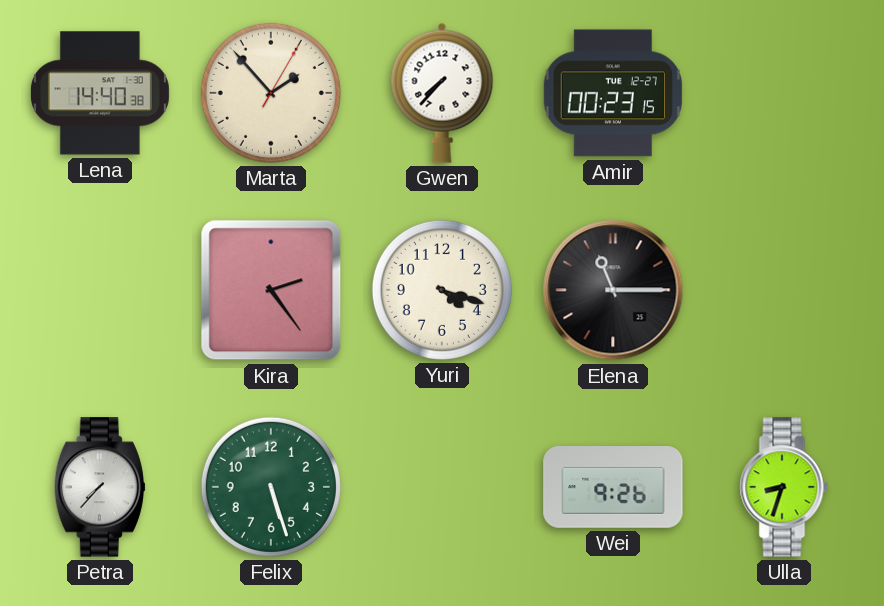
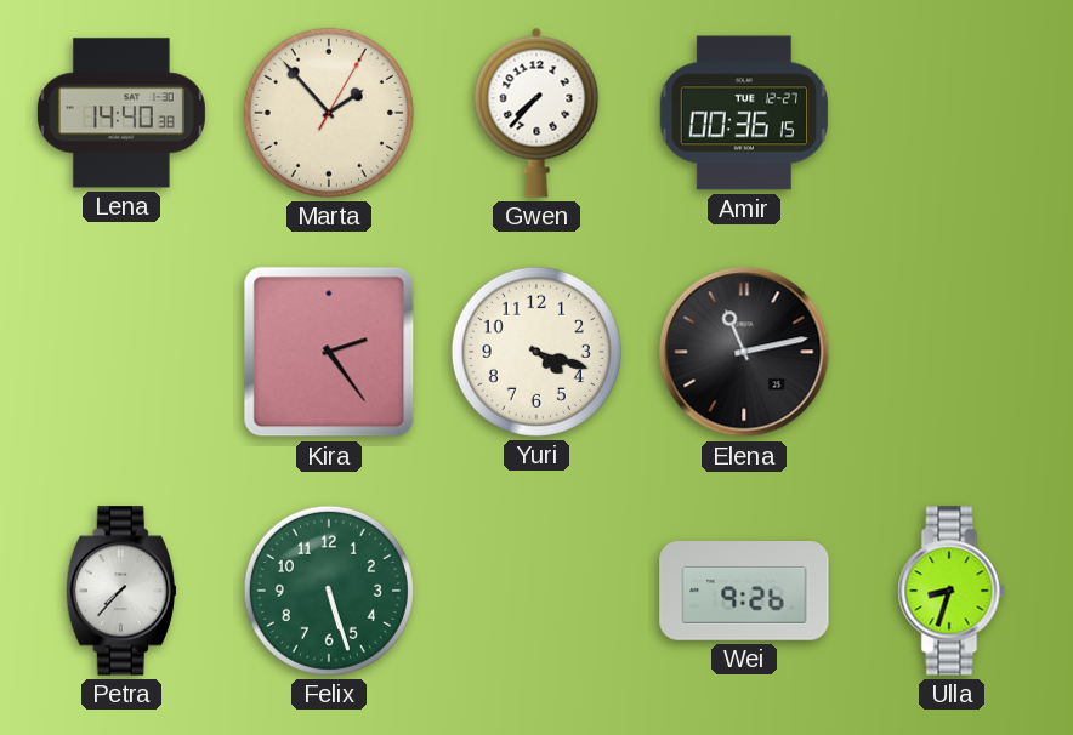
Amir: 00:23 -> 00:36
Elena: 11:15 -> 11:13
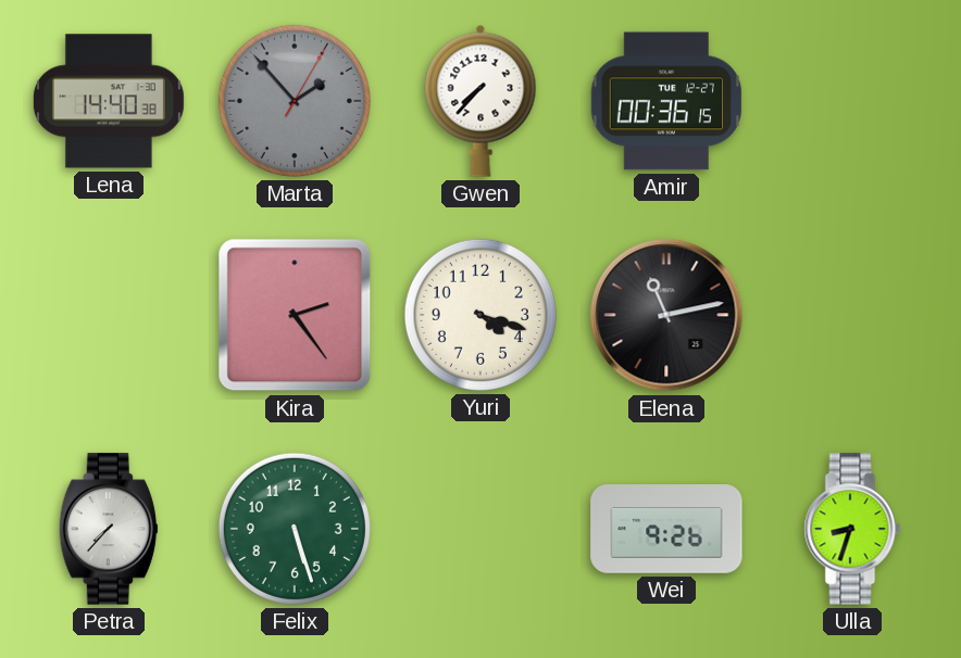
Marta dial: cream -> grey
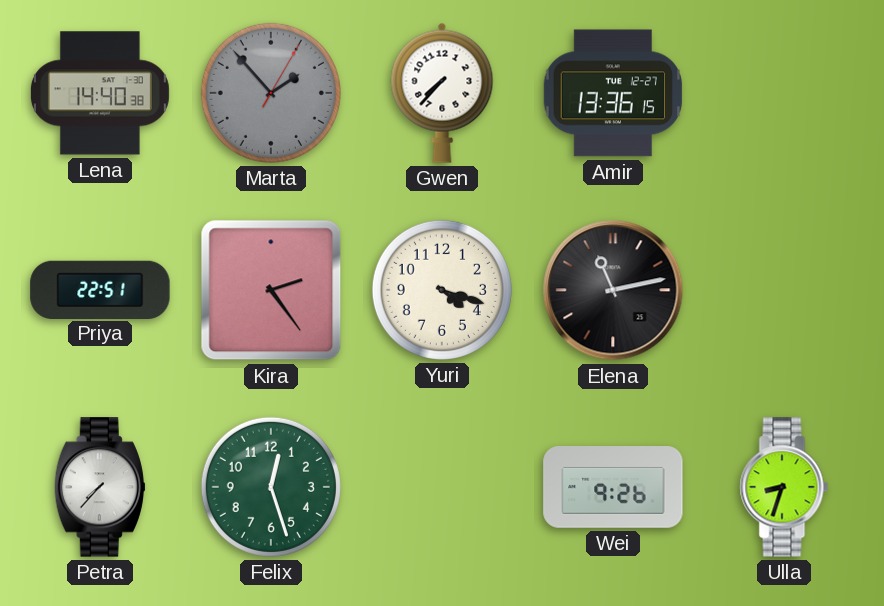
Amir: 00:36 -> 13:36
Priya: none -> 22:51
Felix: 5:27 -> 12:27
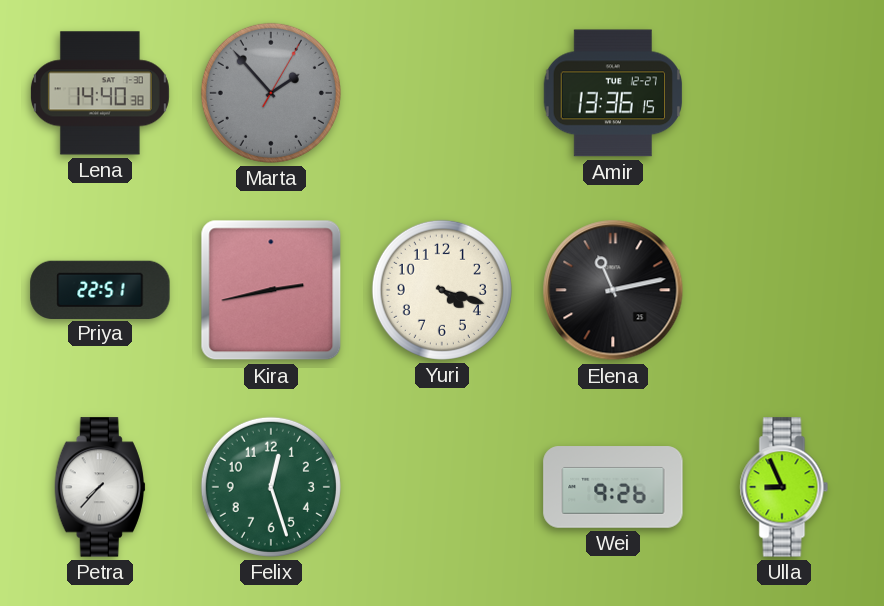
Gwen: 7:37 -> none
Kira: 2:24 -> 2:43
Ulla: 8:33 -> 8:56
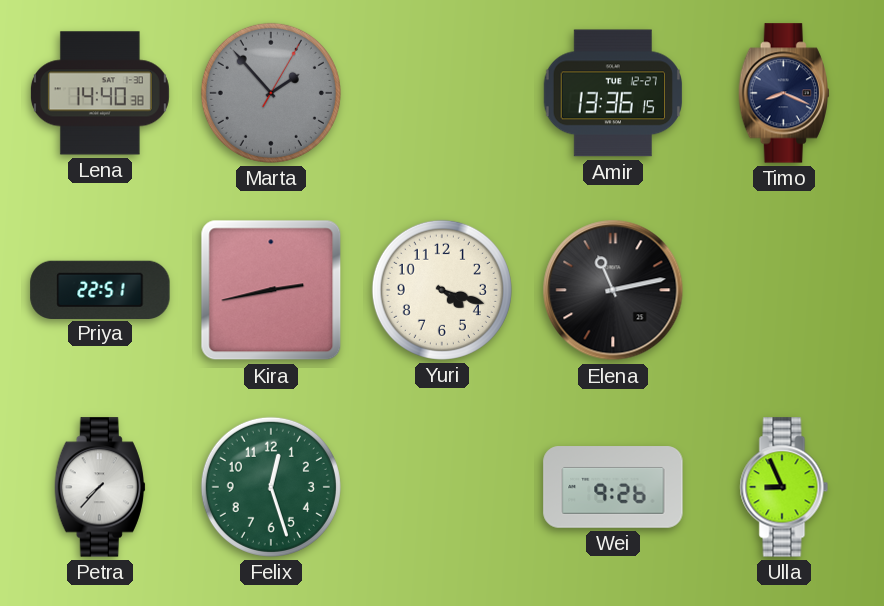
Timo: none -> 8:19
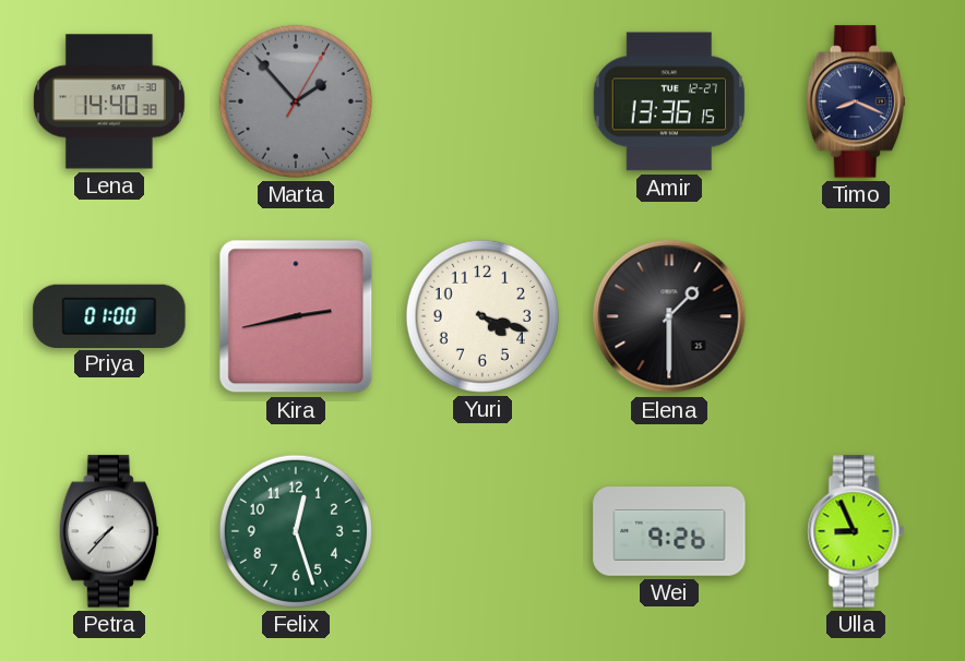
Priya: 22:51 -> 01:00
Elena: 11:13 -> 1:30
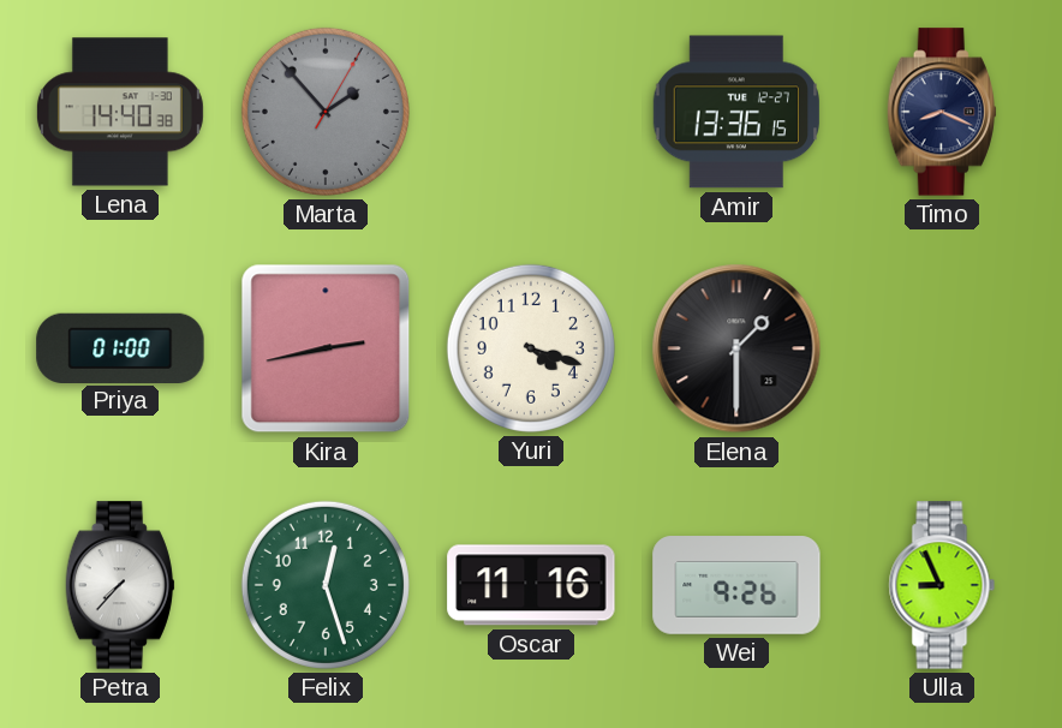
Oscar: none -> 11:16
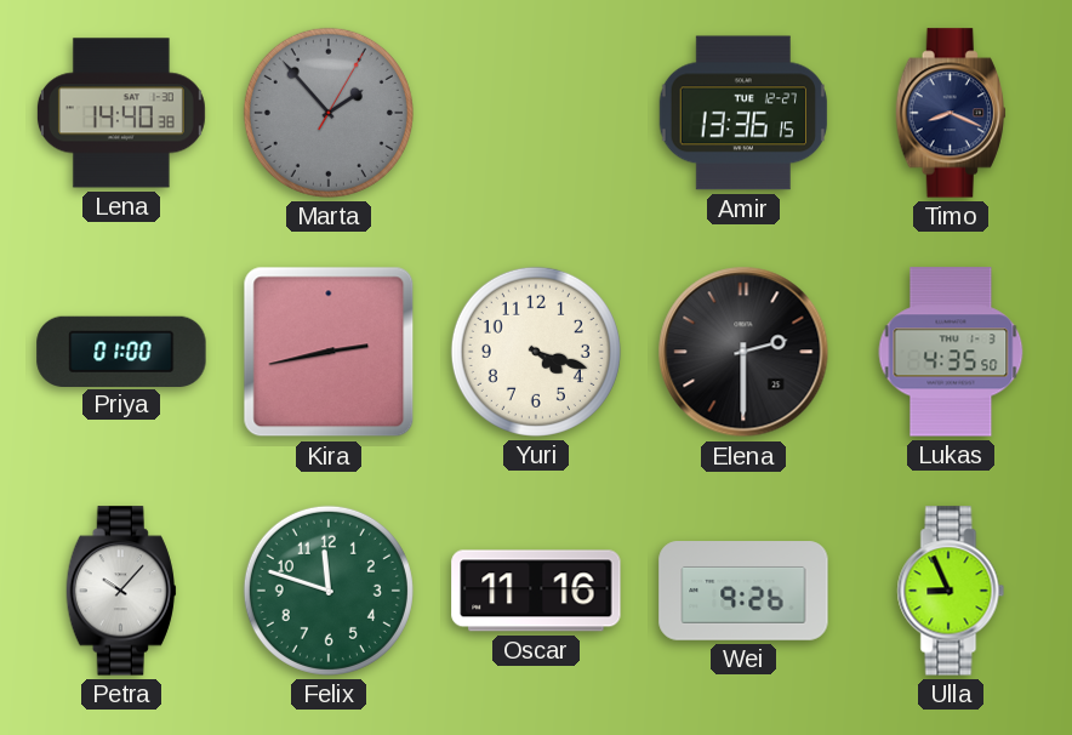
Elena: 1:30 -> 2:30
Lukas: none -> 4:35
Petra: 7:37 -> 10:07
Felix: 12:27 -> 11:48
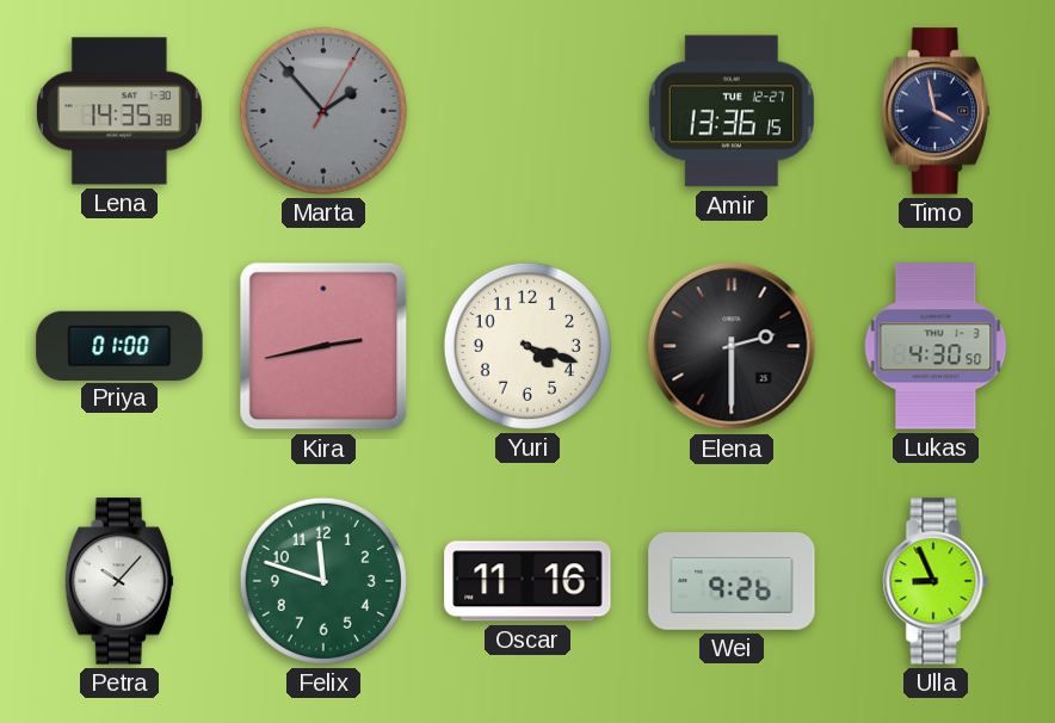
Lena: 14:40 -> 14:35
Timo: 8:19 -> 3:58
Lukas: 4:35 -> 4:30
